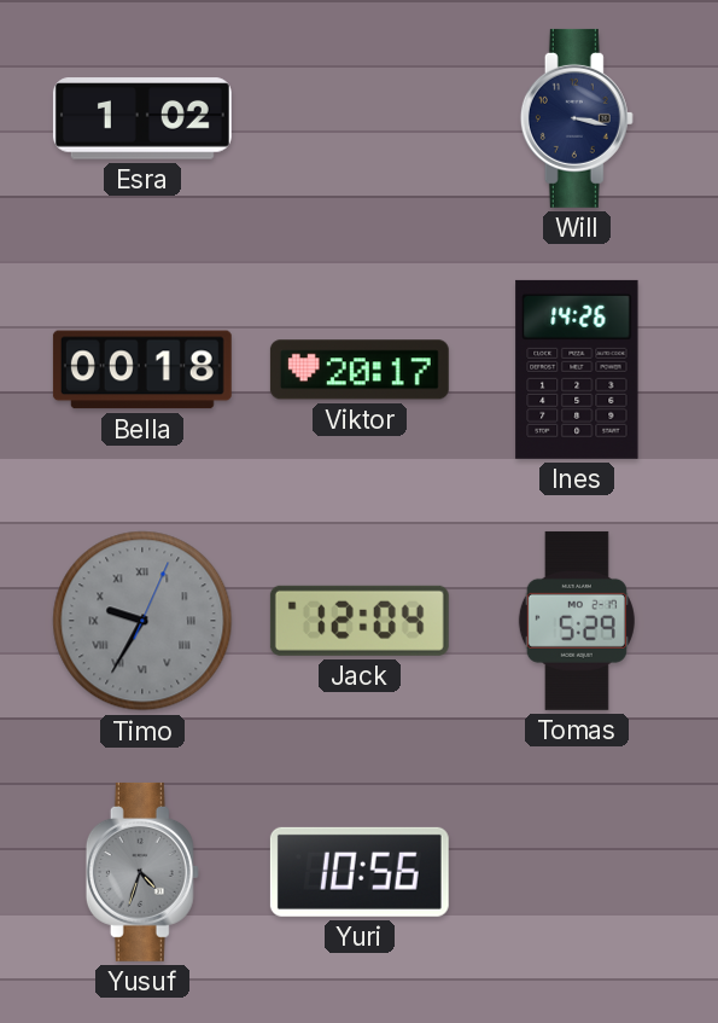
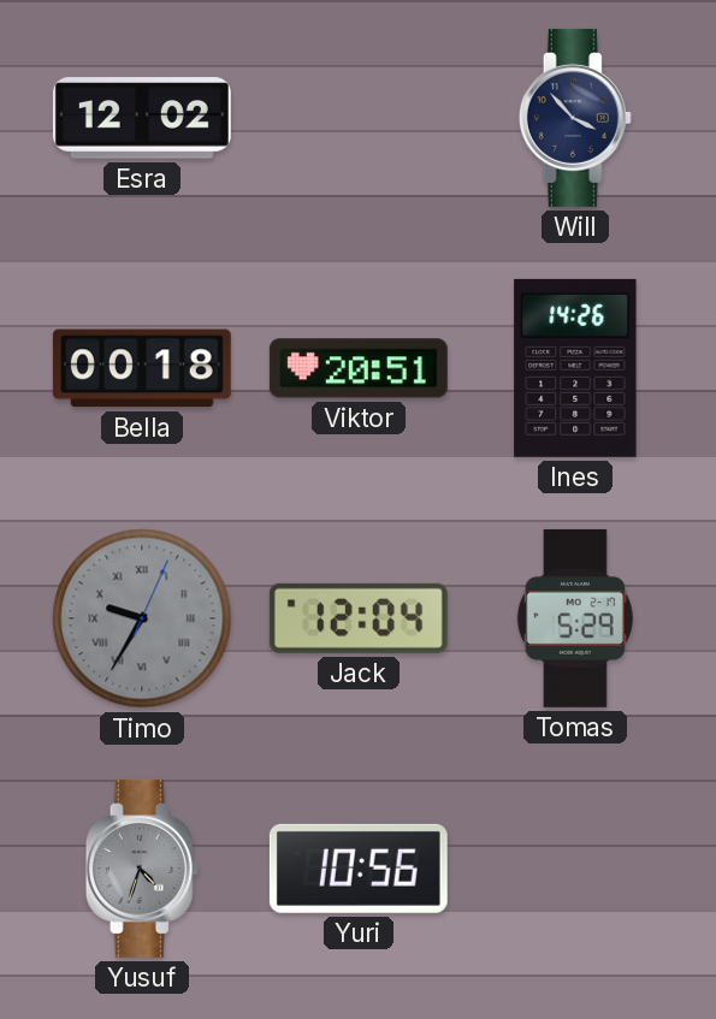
Esra: 1:02 -> 12:02
Will: 3:17 -> 3:53
Viktor: 20:17 -> 20:51
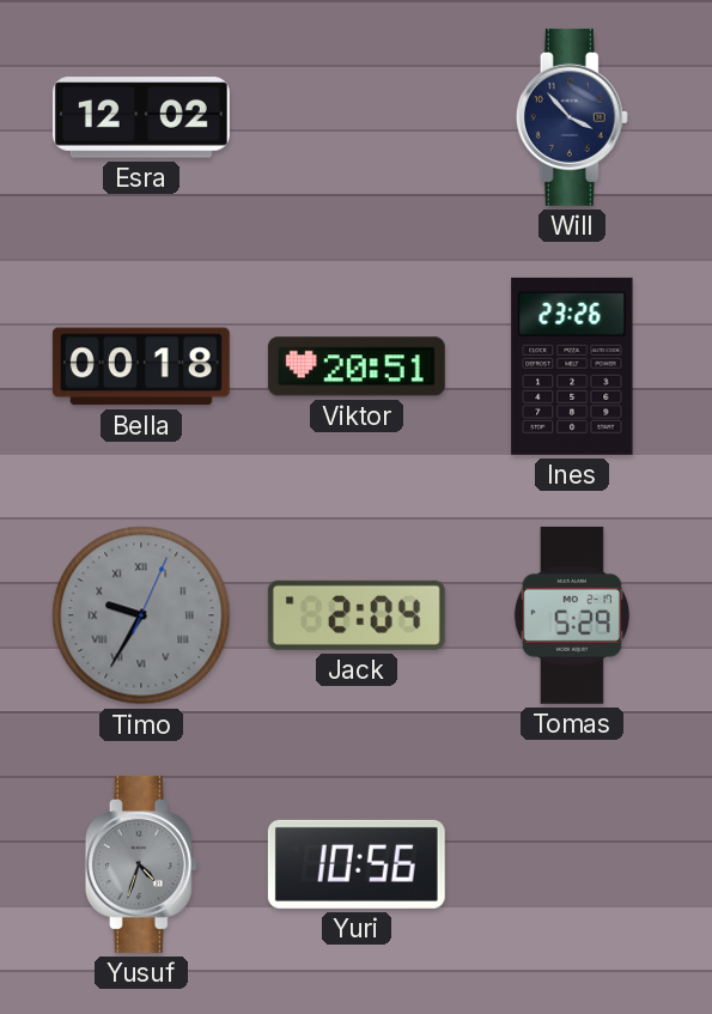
Ines: 14:26 -> 23:26
Jack: 12:04 -> 2:04
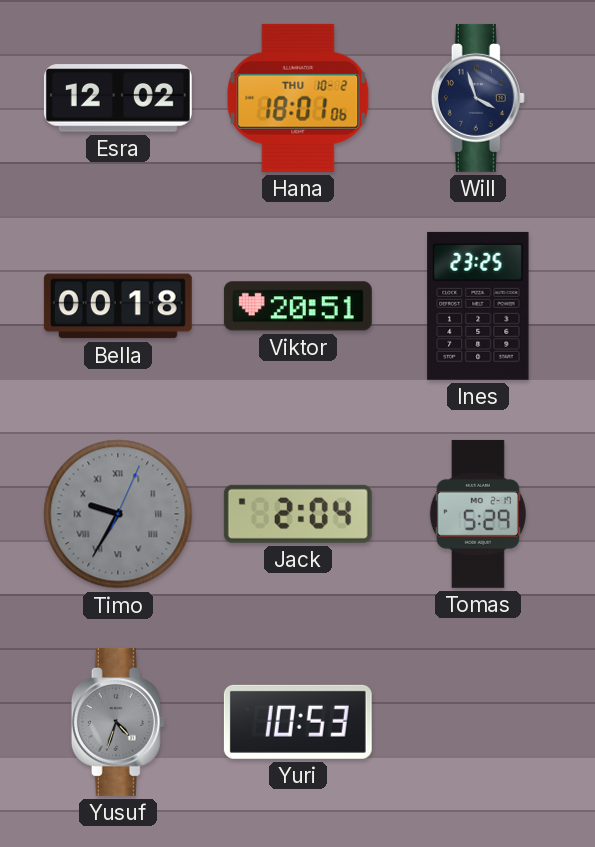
Hana: none -> 18:01
Will: 3:53 -> 3:57
Ines: 23:26 -> 23:25
Yuri: 10:56 -> 10:53
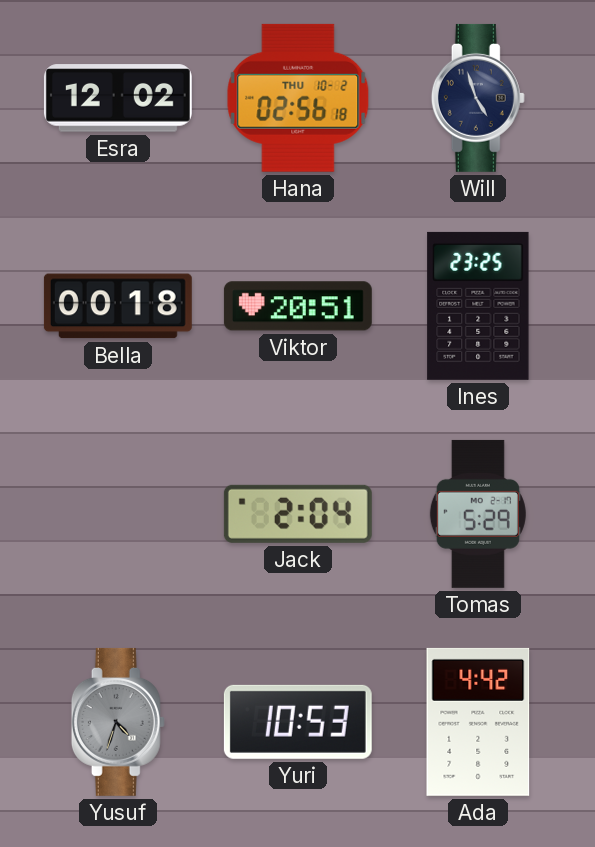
Hana: 18:01 -> 02:56
Will: 3:57 -> 4:57
Timo: 9:35 -> none
Ada: none -> 4:42
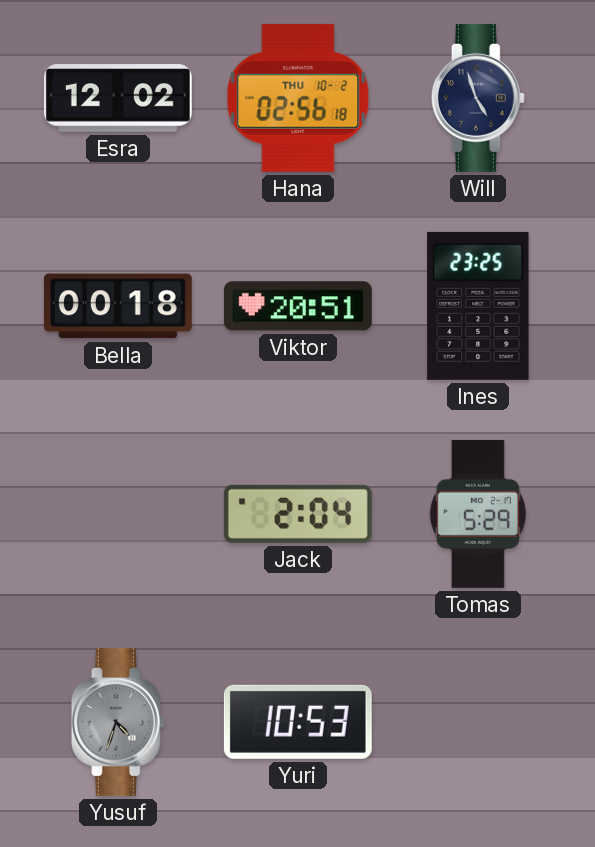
Ada: 4:42 -> none
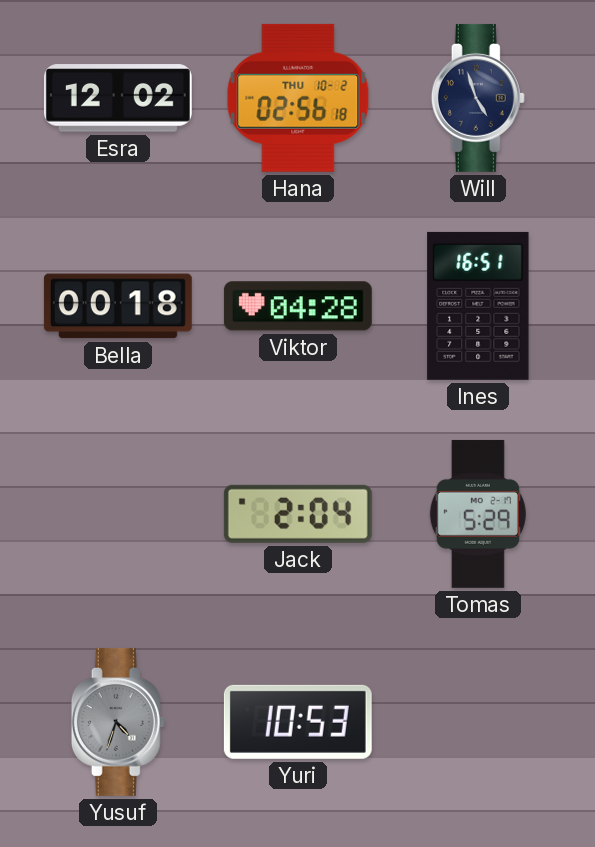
Viktor: 20:51 -> 04:28
Ines: 23:25 -> 16:51
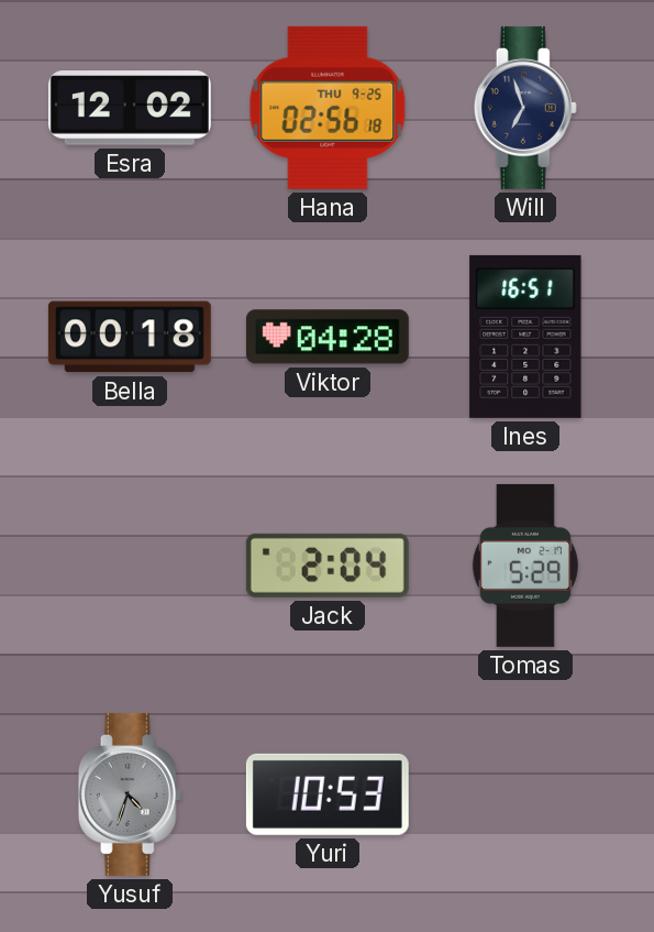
Hana date: THU 10-2 -> THU 9-25
Will: 4:57 -> 6:57
